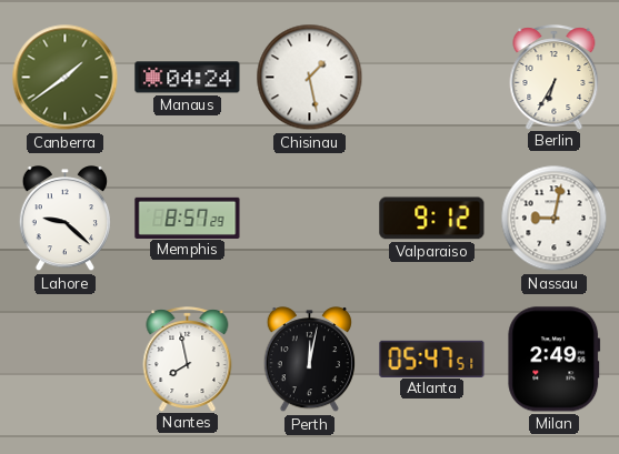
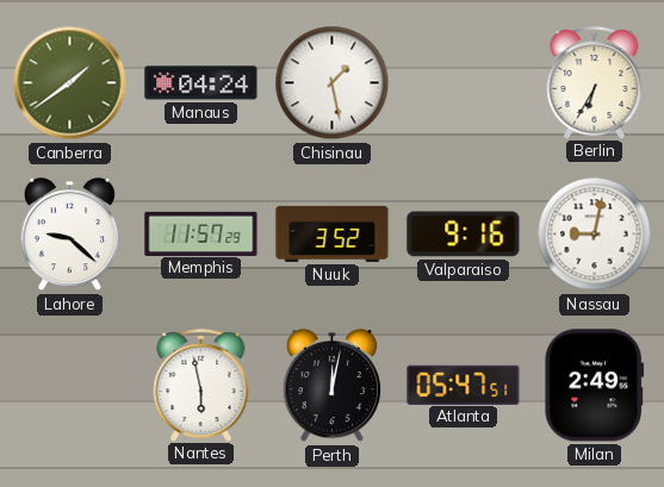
Memphis: 8:57 -> 11:57
Nuuk: none -> 3:52
Valparaiso: 9:12 -> 9:16
Nantes: 7:58 -> 5:58
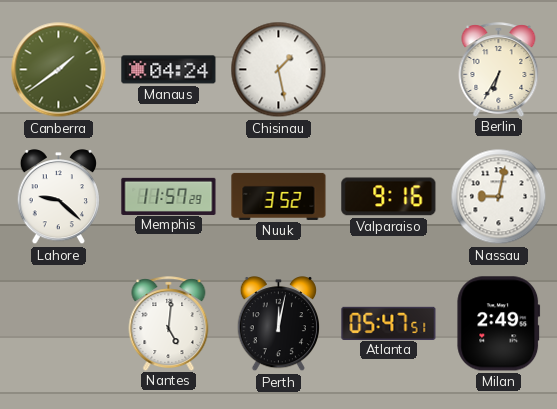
Nantes: 5:58 -> 5:01
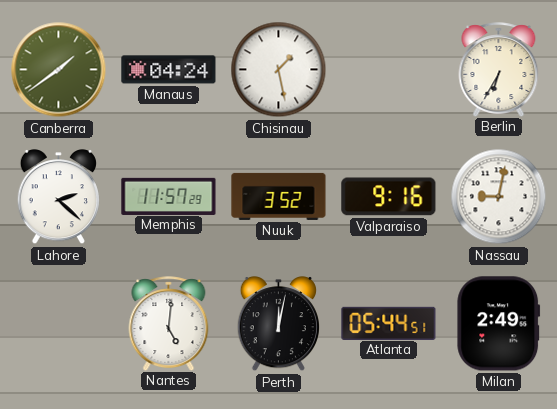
Lahore: 9:22 -> 2:22
Atlanta: 05:47 -> 05:44
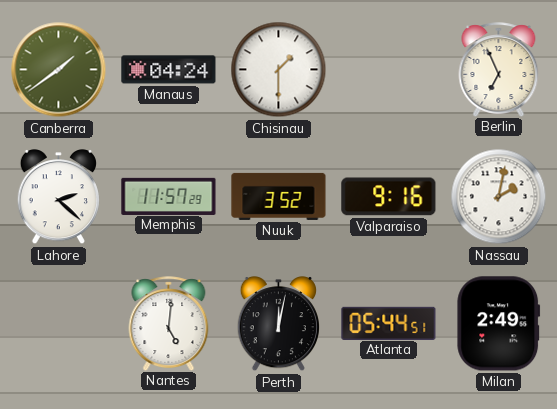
Chisinau: 1:28 -> 1:30
Berlin: 6:35 -> 6:56
Nassau: 9:02 -> 2:02
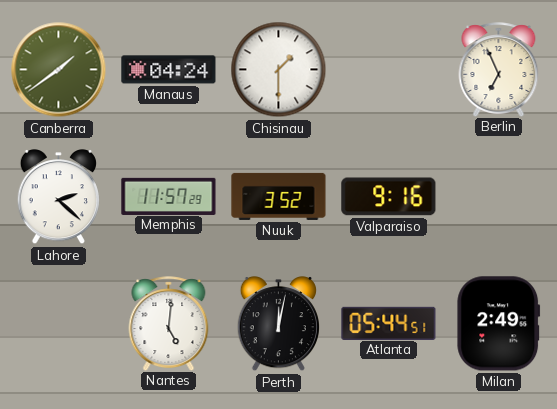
Nassau: 2:02 -> none
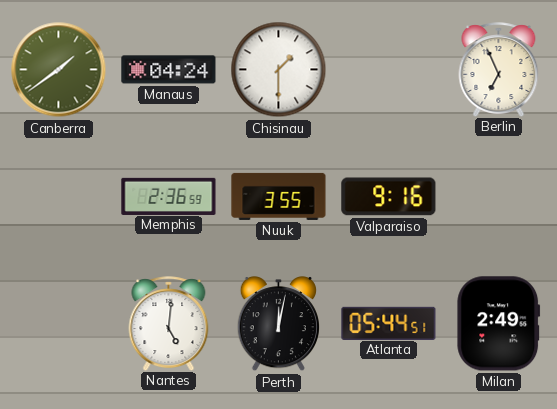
Lahore: 2:22 -> none
Memphis: 11:57 -> 2:36
Nuuk: 3:52 -> 3:55
